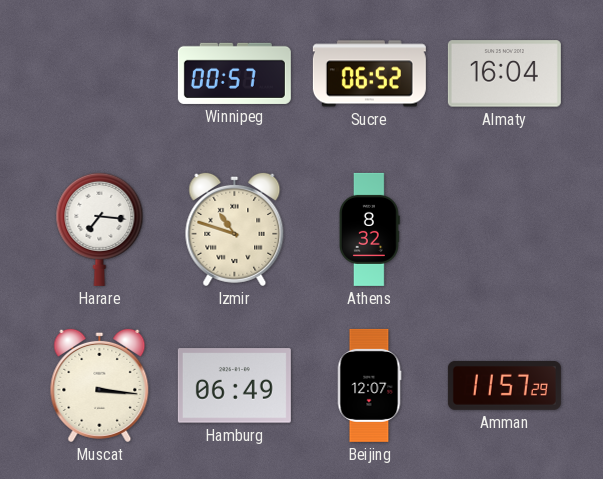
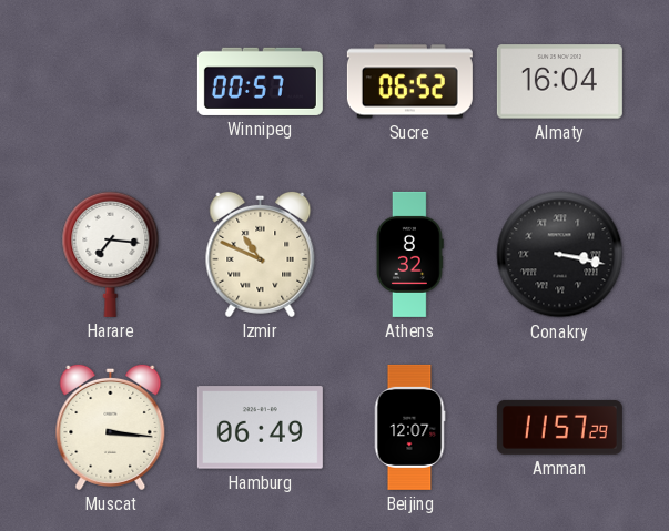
Izmir: 10:48 -> 10:49
Conakry: none -> 3:17
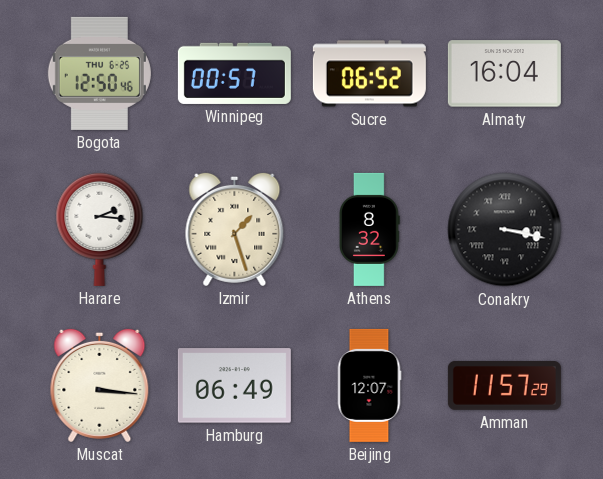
Bogota: none -> 12:50
Harare: 7:16 -> 2:16
Izmir: 10:49 -> 1:27
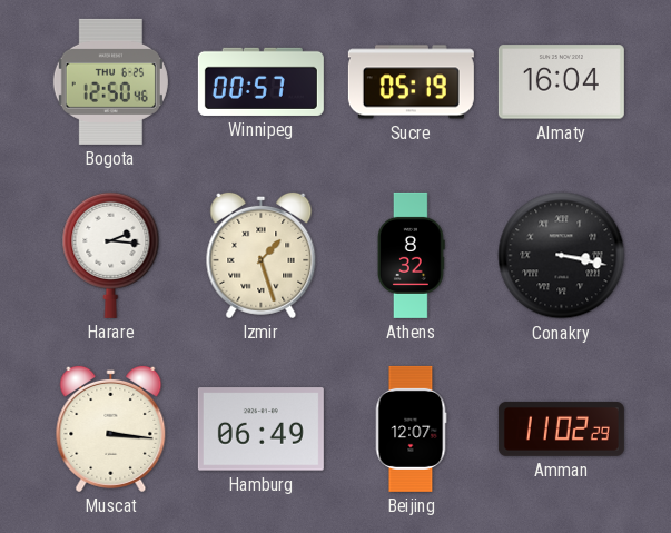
Sucre: 06:52 -> 05:19
Amman: 11:57 -> 11:02
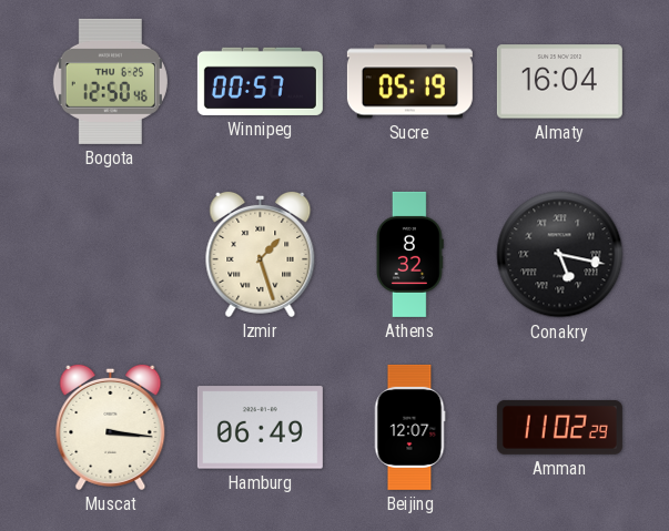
Harare: 2:16 -> none
Conakry: 3:17 -> 5:17
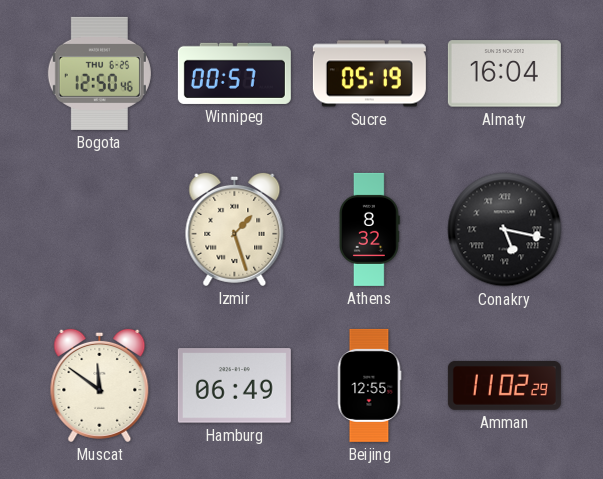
Muscat: 3:16 -> 11:51
Beijing: 12:07 -> 12:55
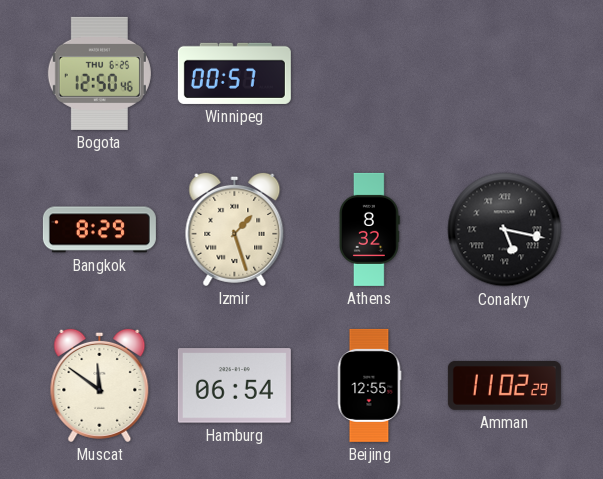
Sucre: 05:19 -> none
Almaty: 16:04 -> none
Bangkok: none -> 8:29
Hamburg: 06:49 -> 06:54
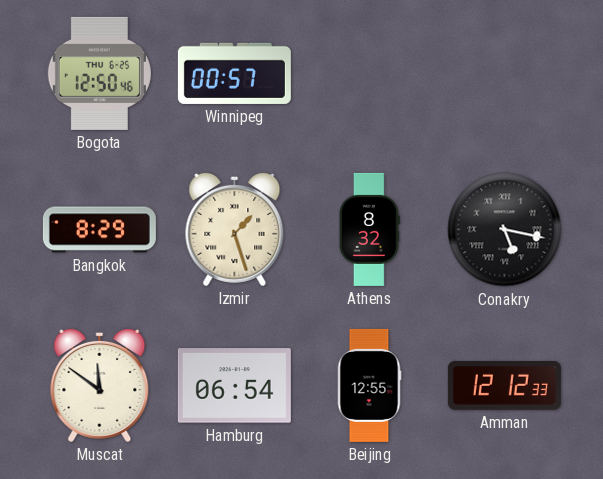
Amman: 11:02 -> 12:12
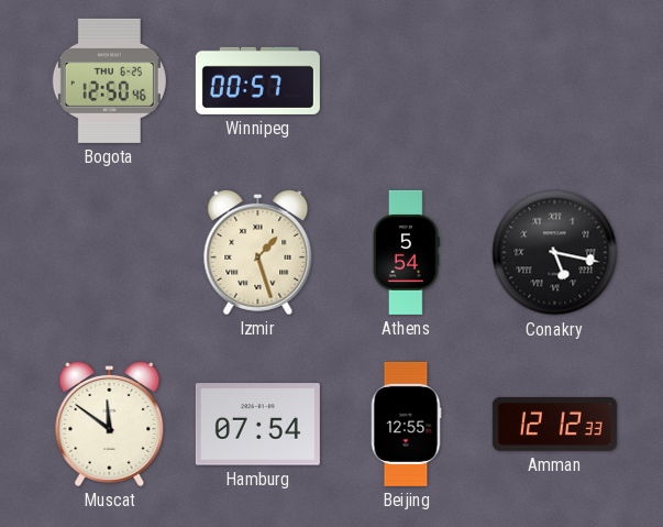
Bangkok: 8:29 -> none
Athens: 8:32 -> 5:54
Hamburg: 06:54 -> 07:54
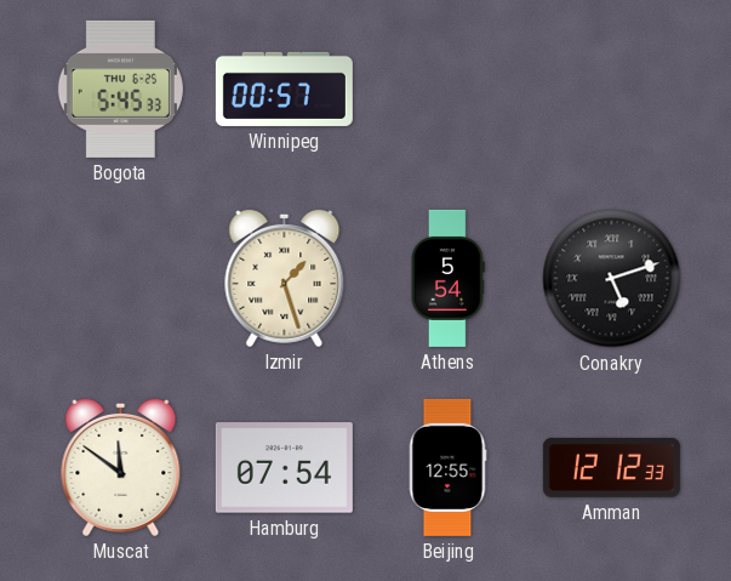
Bogota: 12:50 -> 5:45
Conakry: 5:17 -> 5:12
